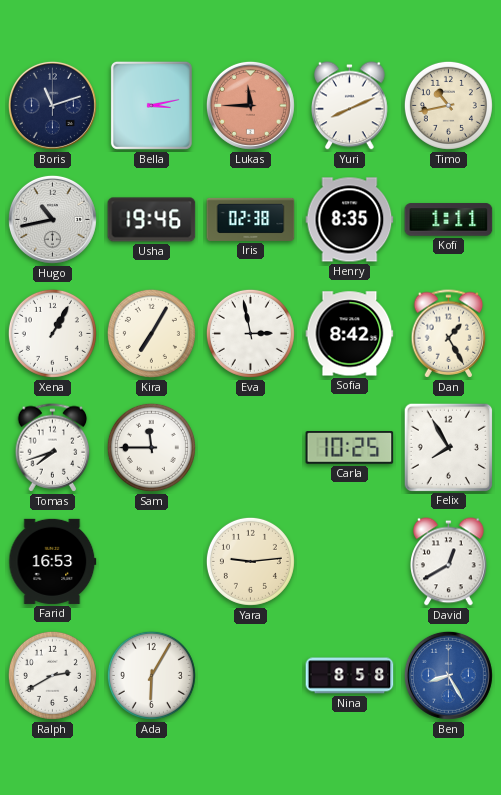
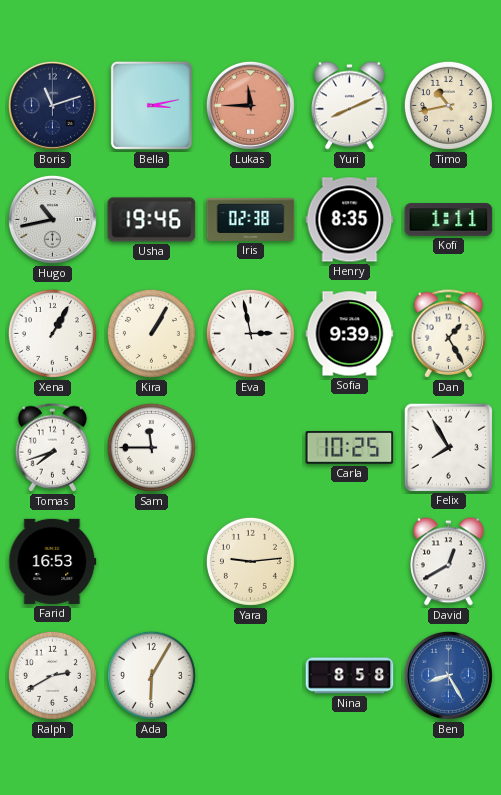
Kira: 7:05 -> 1:05
Sofia: 8:42 -> 9:39
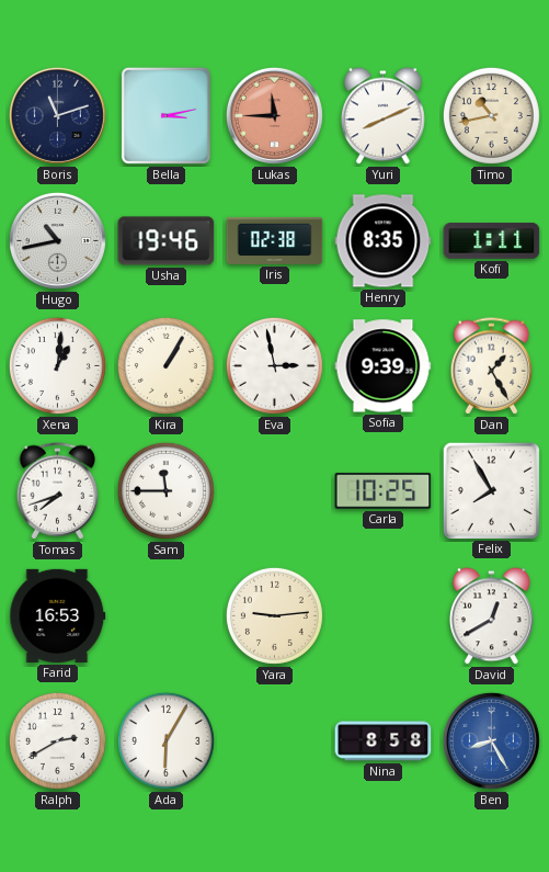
Xena: 1:05 -> 1:01
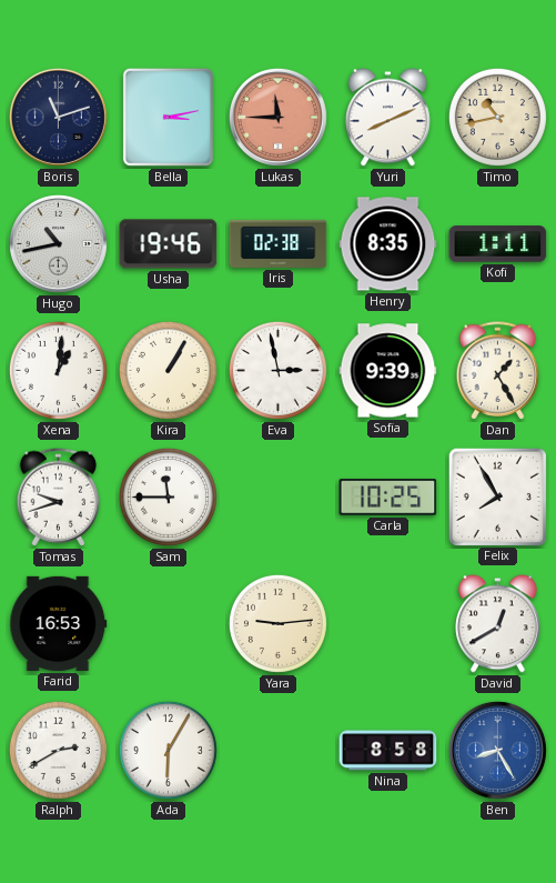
Tomas: 7:42 -> 9:42
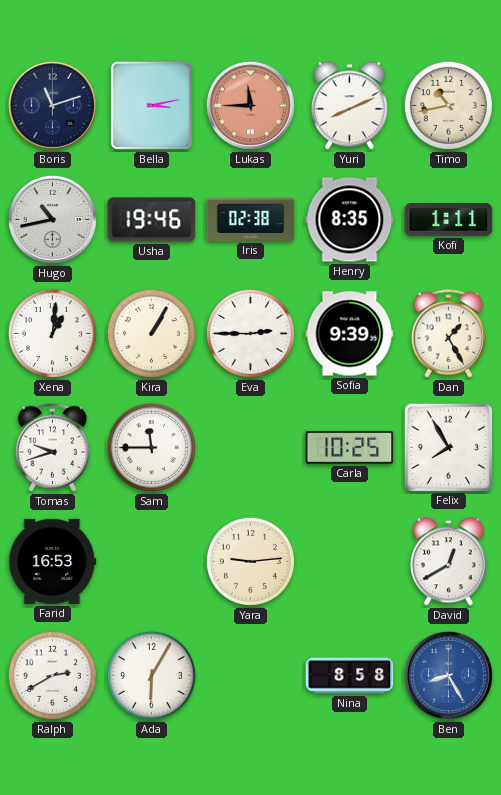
Eva: 2:58 -> 2:45
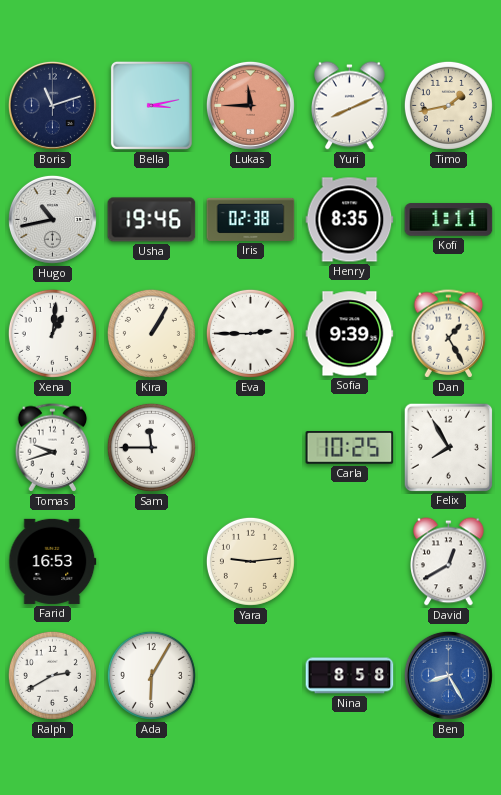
Timo: 10:43 -> 1:43
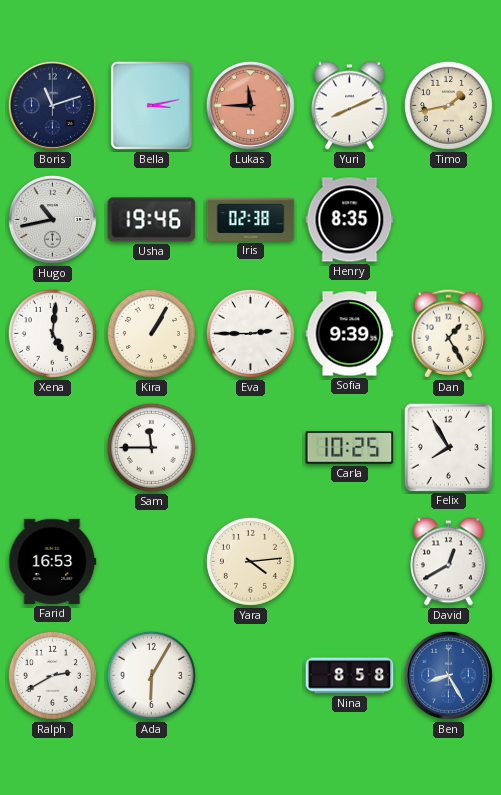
Kofi: 1:11 -> none
Xena: 1:01 -> 5:01
Tomas: 9:42 -> none
Yara: 9:14 -> 4:14
